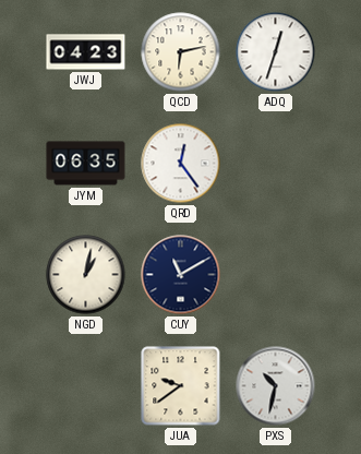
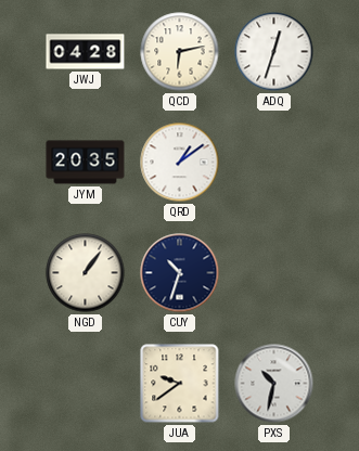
JWJ: 04:23 -> 04:28
JYM: 06:35 -> 20:35
QRD: 12:24 -> 1:09
NGD: 1:02 -> 1:06
CUY: 11:10 -> 10:33
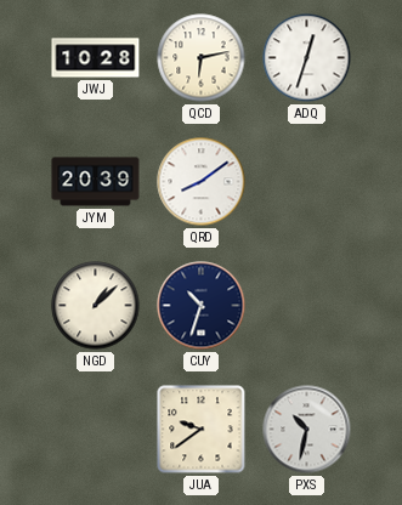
JWJ: 04:28 -> 10:28
JYM: 20:35 -> 20:39
QRD: 1:09 -> 8:09
NGD: 1:06 -> 1:08
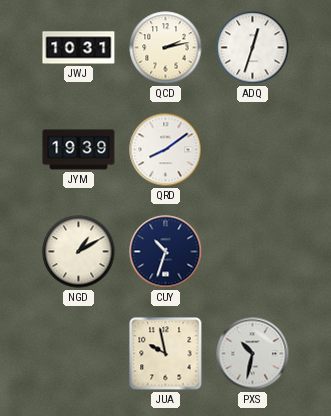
JWJ: 10:28 -> 10:31
QCD: 6:13 -> 2:13
JYM: 20:39 -> 19:39
NGD: 1:08 -> 1:10
JUA: 9:39 -> 9:58
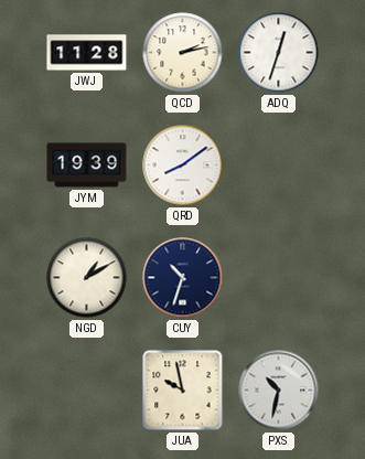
JWJ: 10:31 -> 11:28
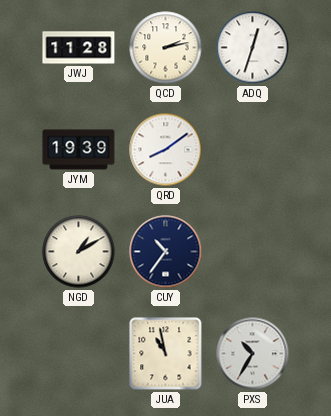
CUY: 10:33 -> 10:36
JUA: 9:58 -> 10:58
PXS: 10:32 -> 10:35
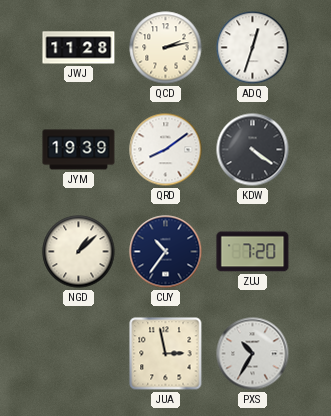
KDW: none -> 4:21
NGD: 1:10 -> 1:08
ZUJ: none -> 7:20
JUA: 10:58 -> 2:58
